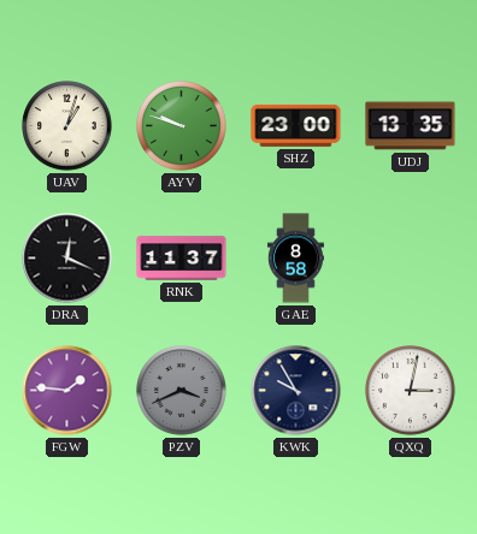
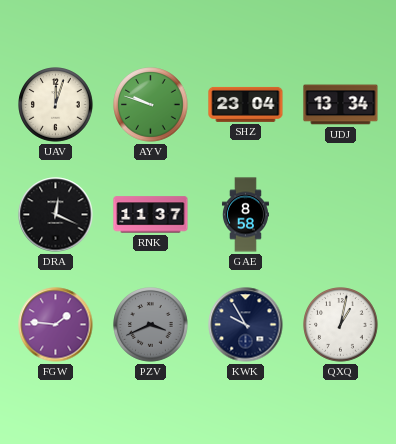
UAV: 1:03 -> 12:03
SHZ: 23:00 -> 23:04
UDJ: 13:35 -> 13:34
QXQ: 3:02 -> 1:02
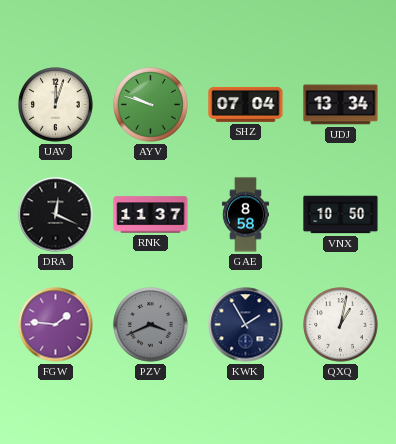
SHZ: 23:04 -> 07:04
VNX: none -> 10:50
KWK: 9:55 -> 1:55
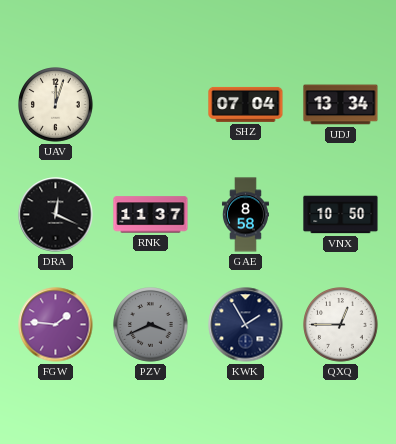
AYV: 9:48 -> none
QXQ: 1:02 -> 12:45
